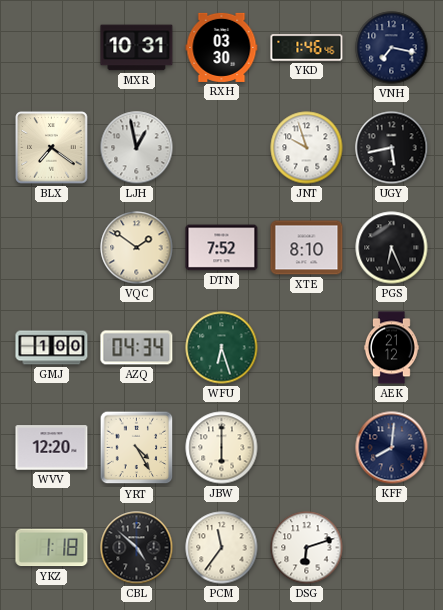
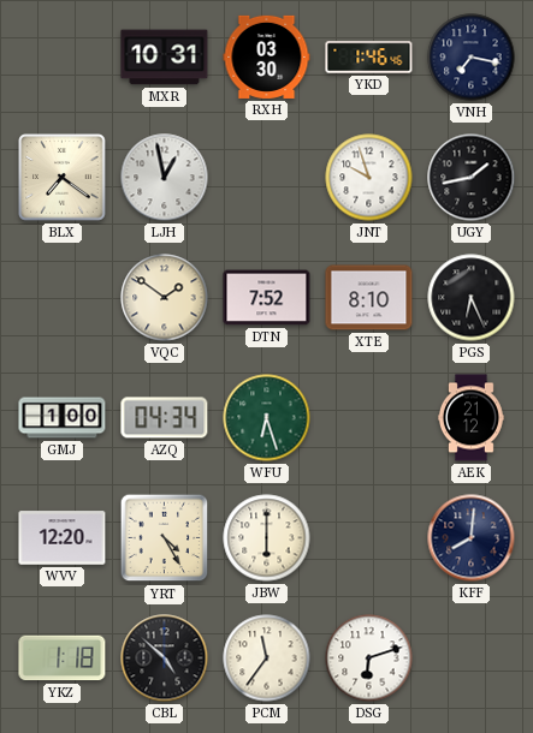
UGY: 5:43 -> 1:43
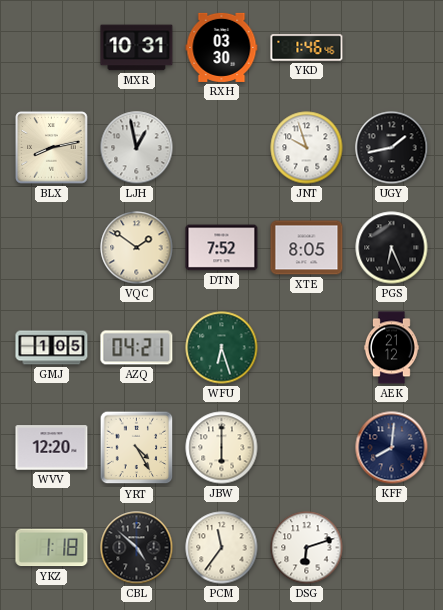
VNH: 7:17 -> none
BLX: 7:21 -> 8:13
XTE: 8:10 -> 8:05
GMJ: 1:00 -> 1:05
AZQ: 04:34 -> 04:21
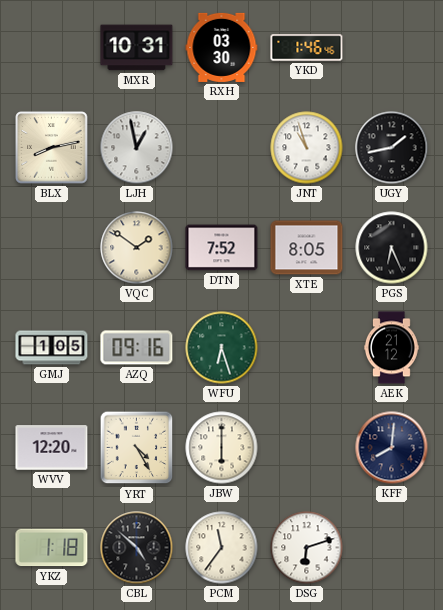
JNT: 9:57 -> 10:57
AZQ: 04:21 -> 09:16
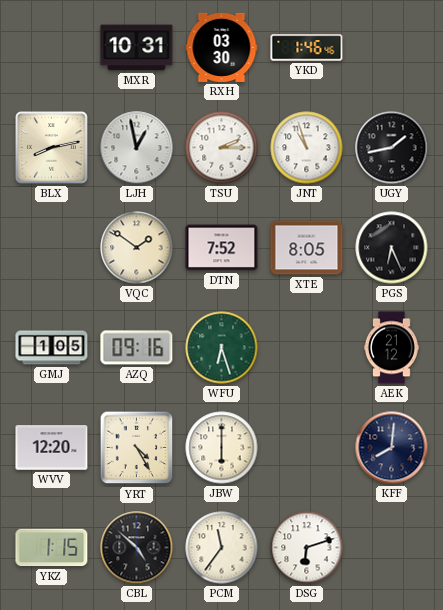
TSU: none -> 2:15
YKZ: 1:18 -> 1:15
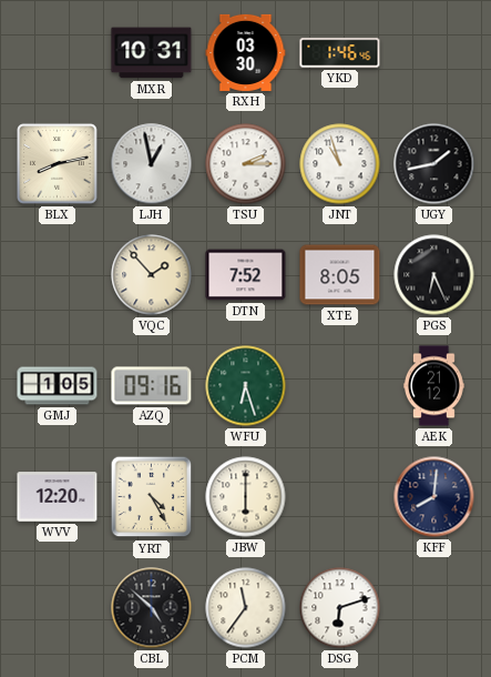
VQC: 1:51 -> 1:53
YKZ: 1:15 -> none
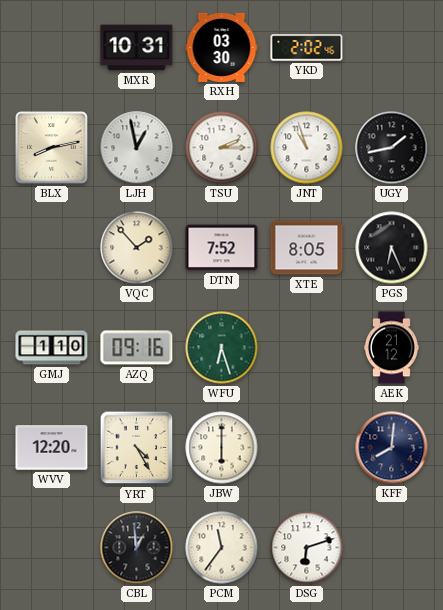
YKD: 1:46 -> 2:02
GMJ: 1:05 -> 1:10
CBL: 4:52 -> 12:59
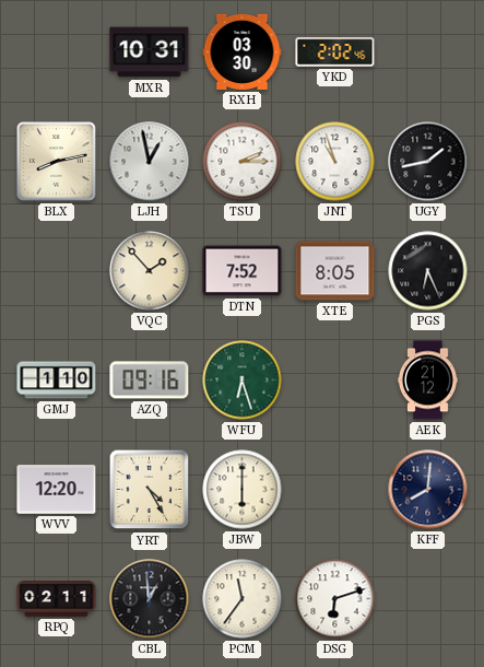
RPQ: none -> 02:11
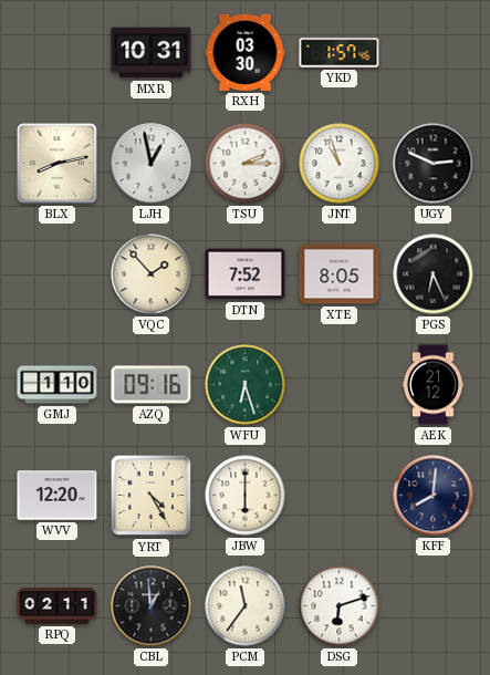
YKD: 2:02 -> 1:57
UGY: 1:43 -> 2:49
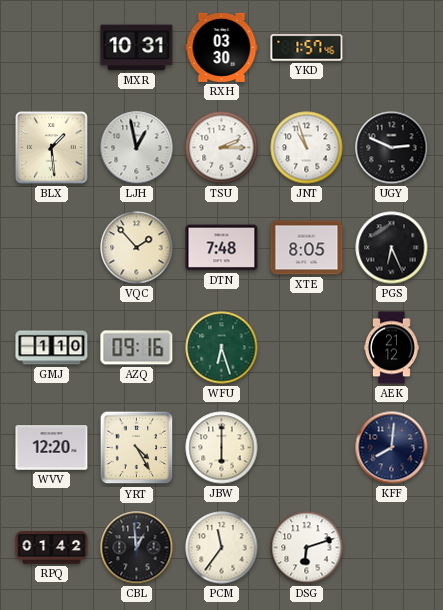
BLX: 8:13 -> 1:29
DTN: 7:52 -> 7:48
RPQ: 02:11 -> 01:42
